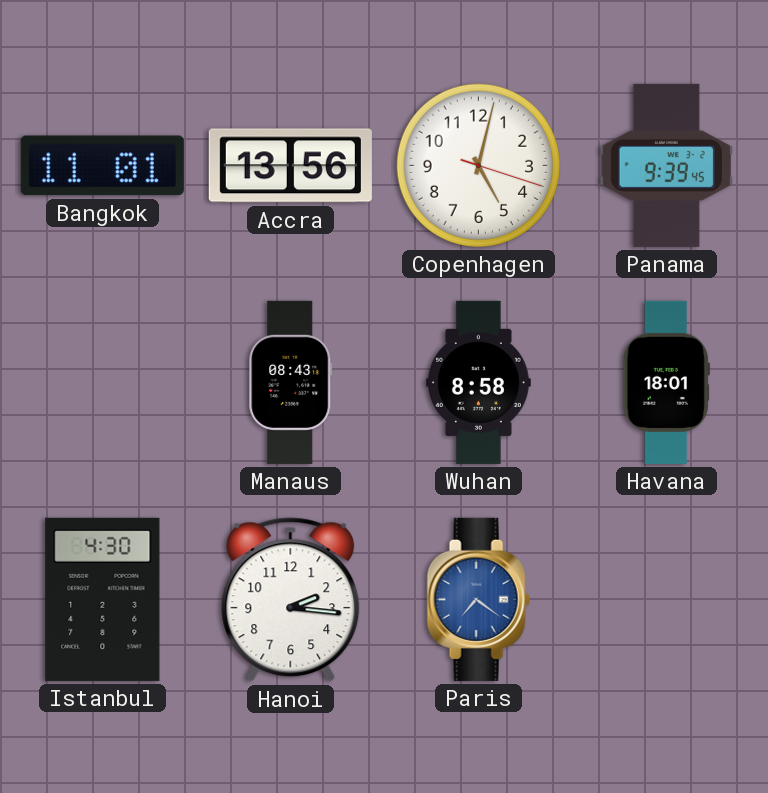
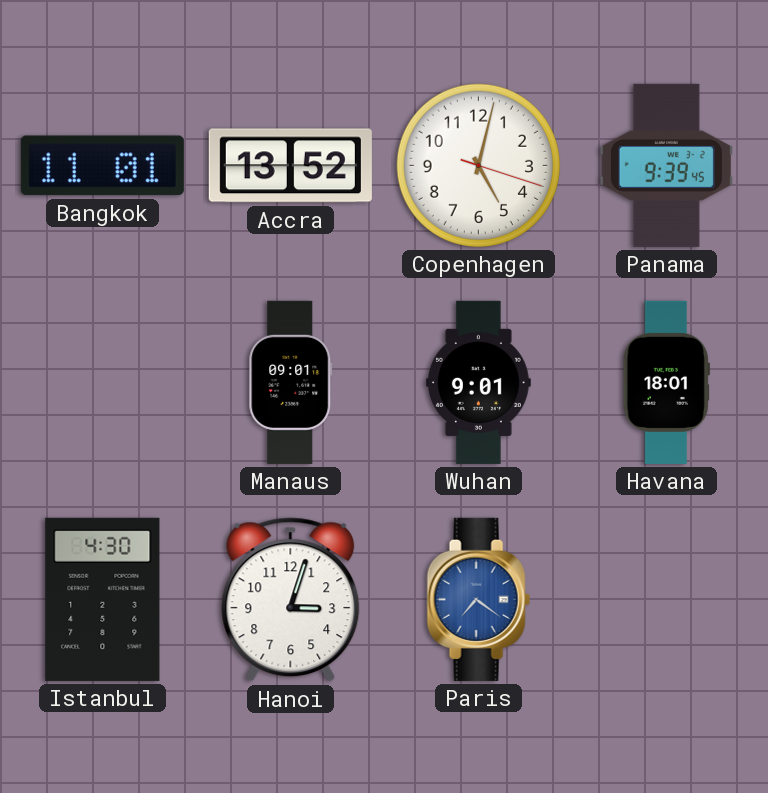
Accra: 13:56 -> 13:52
Manaus: 08:43 -> 09:01
Wuhan: 8:58 -> 9:01
Hanoi: 2:16 -> 3:03
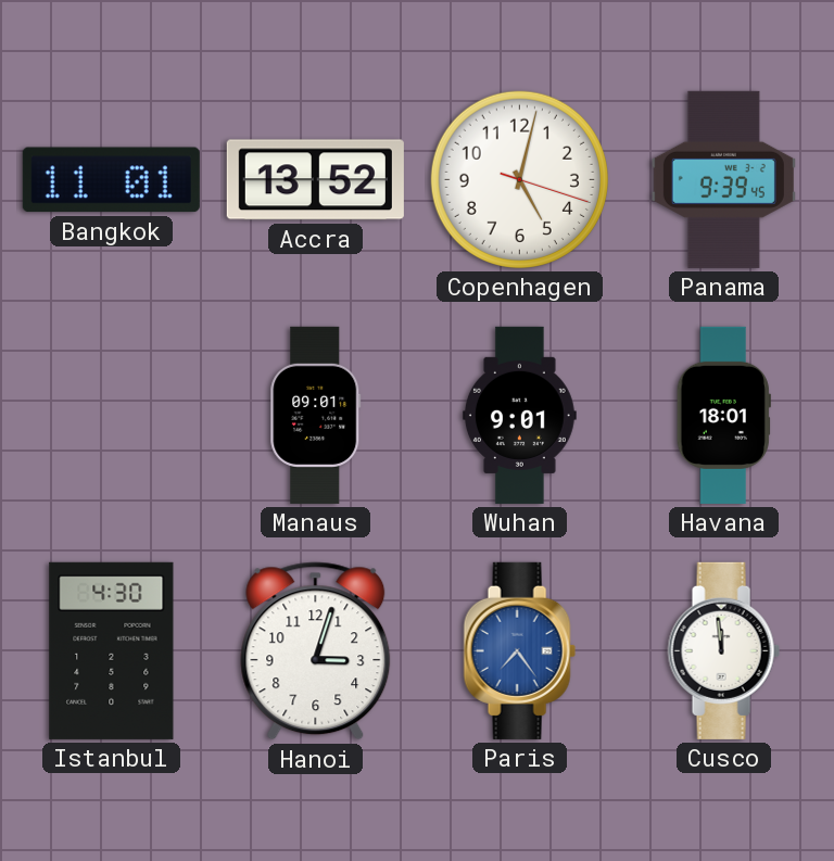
Paris: 7:21 -> 7:24
Cusco: none -> 11:59
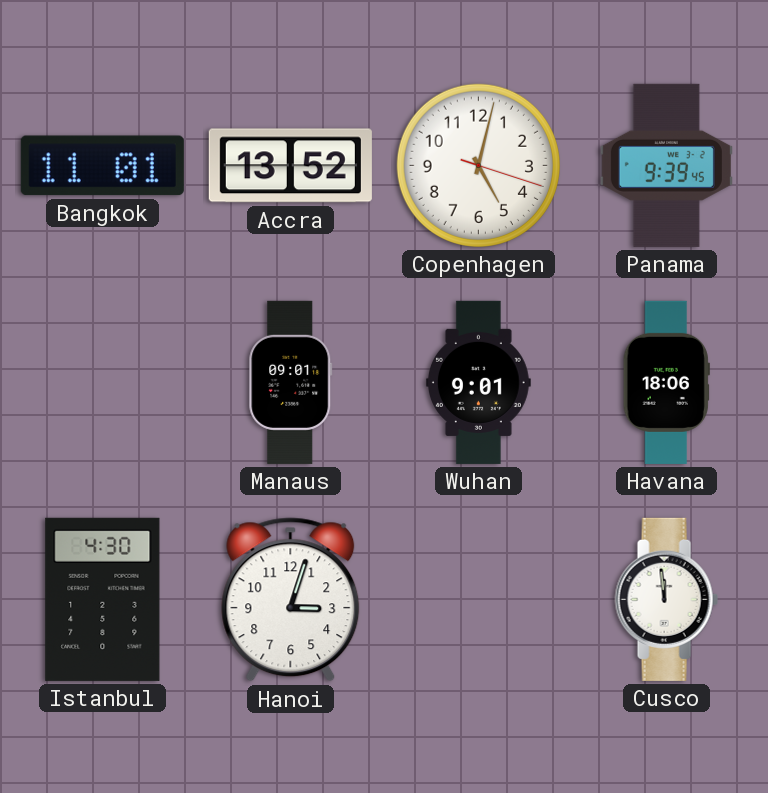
Havana: 18:01 -> 18:06
Paris: 7:24 -> none
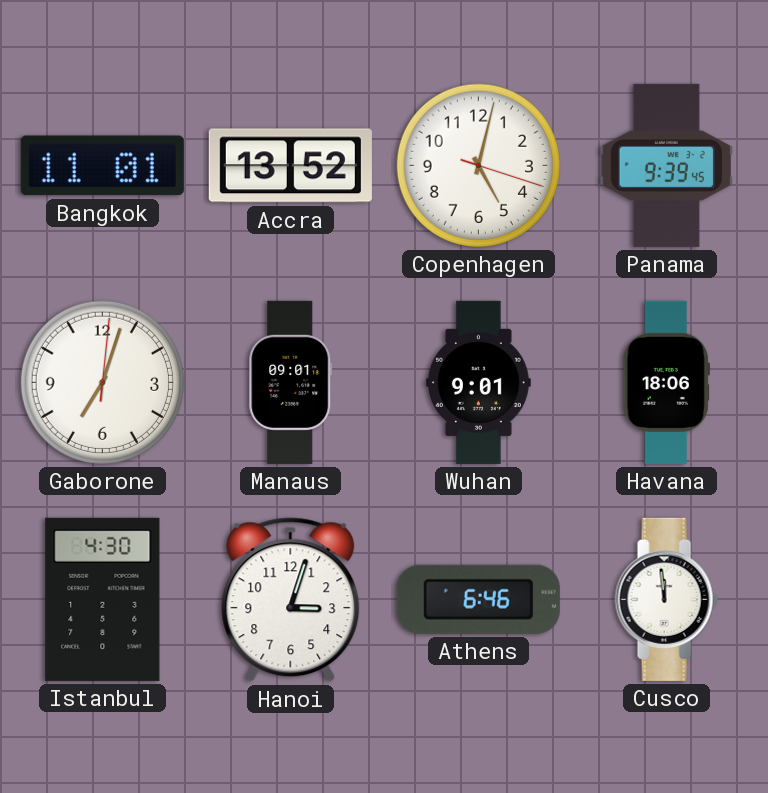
Gaborone: none -> 7:03
Athens: none -> 6:46
